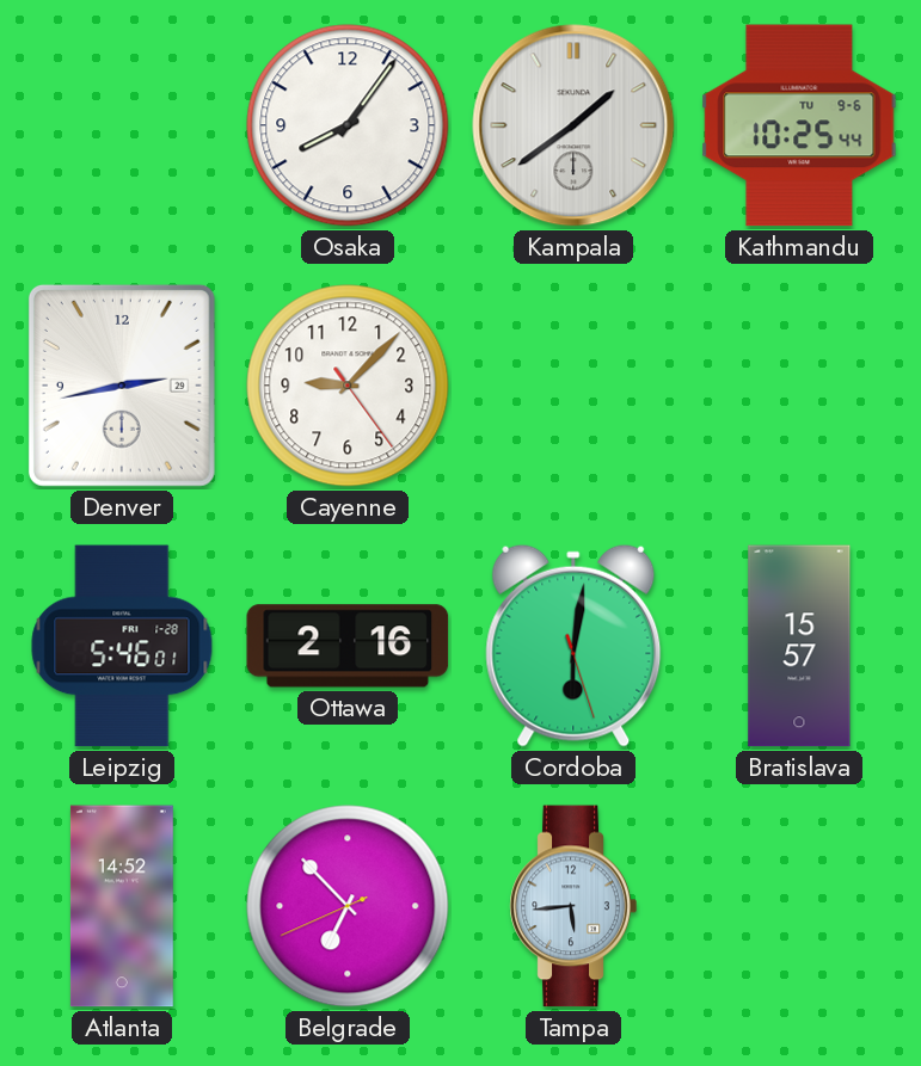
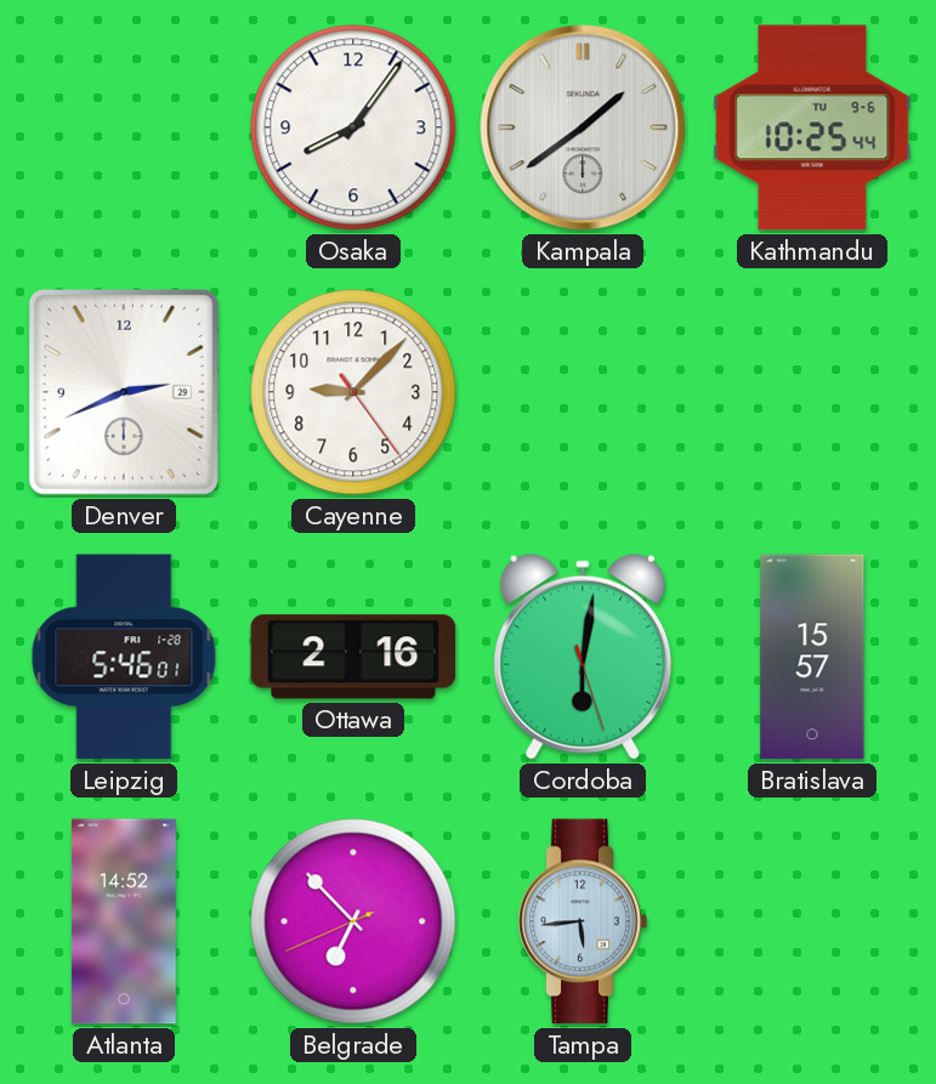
Denver: 2:43 -> 2:41
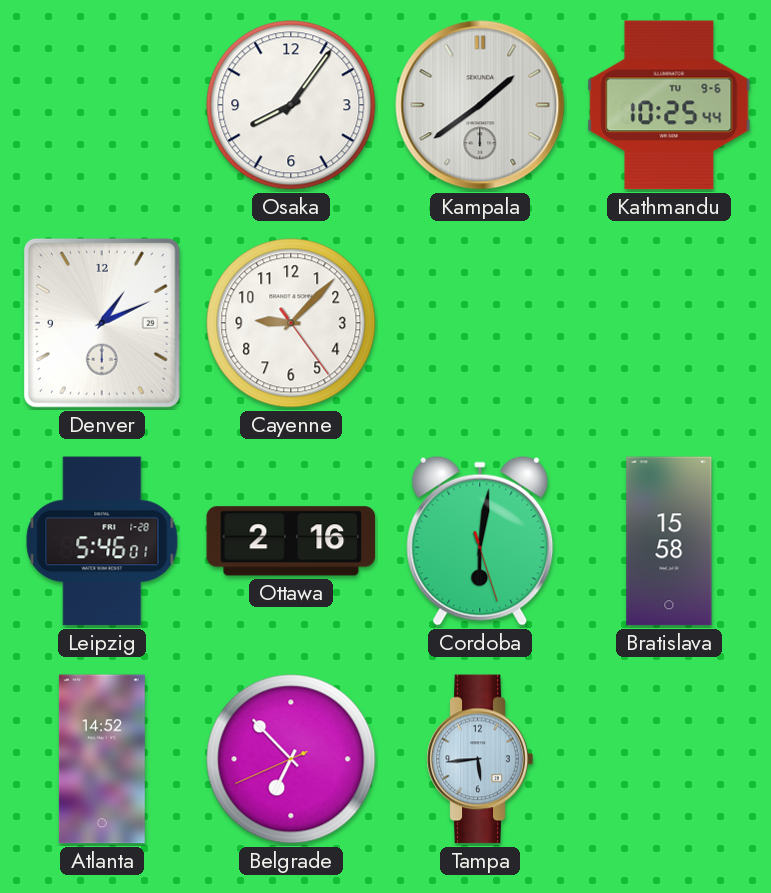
Denver: 2:41 -> 1:11
Bratislava: 15:57 -> 15:58
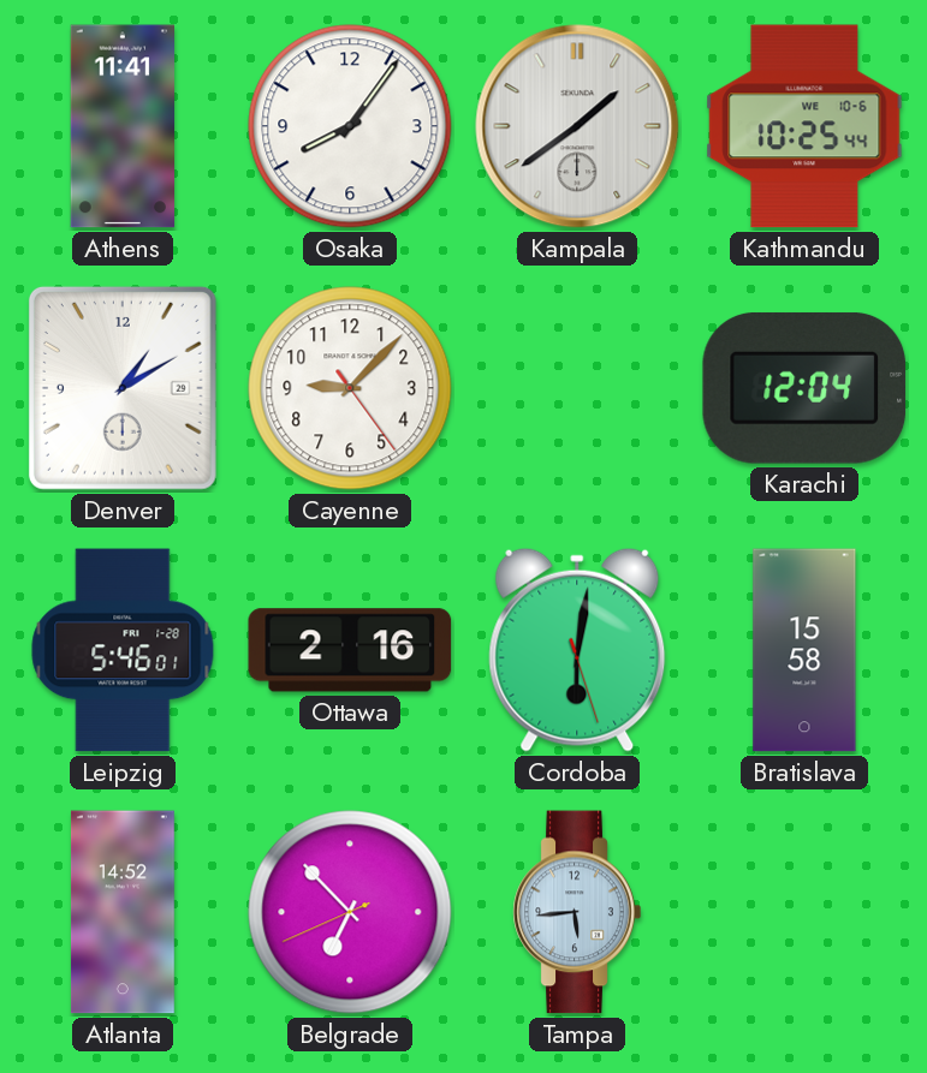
Athens: none -> 11:41
Kathmandu date: TU 9-6 -> WE 10-6
Denver: 1:11 -> 1:10
Karachi: none -> 12:04
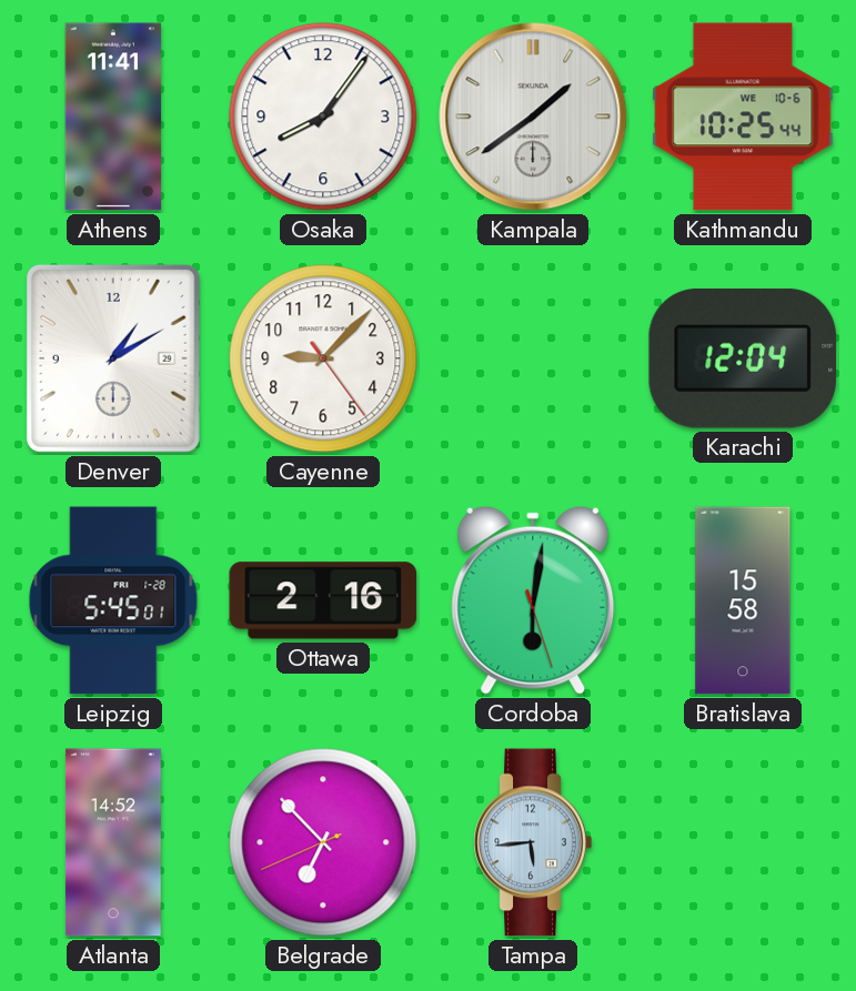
Leipzig: 5:46 -> 5:45
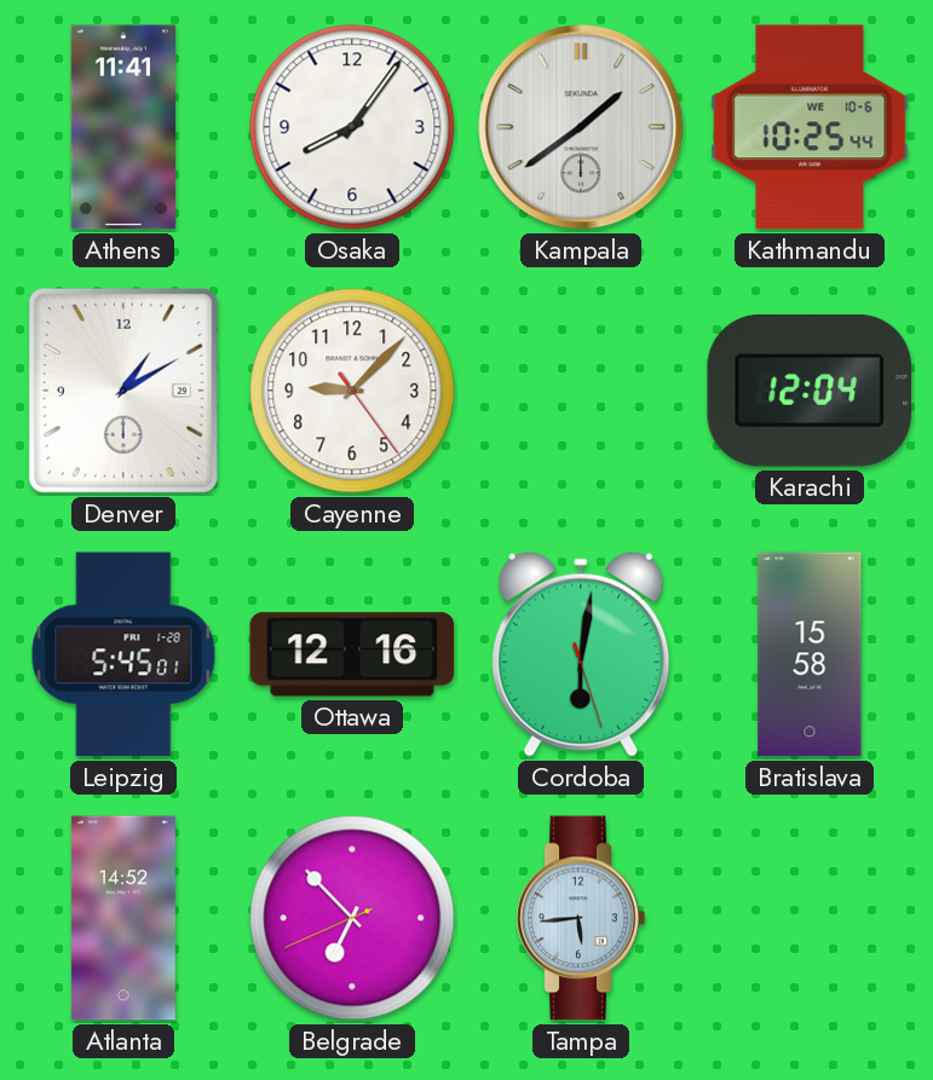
Ottawa: 2:16 -> 12:16
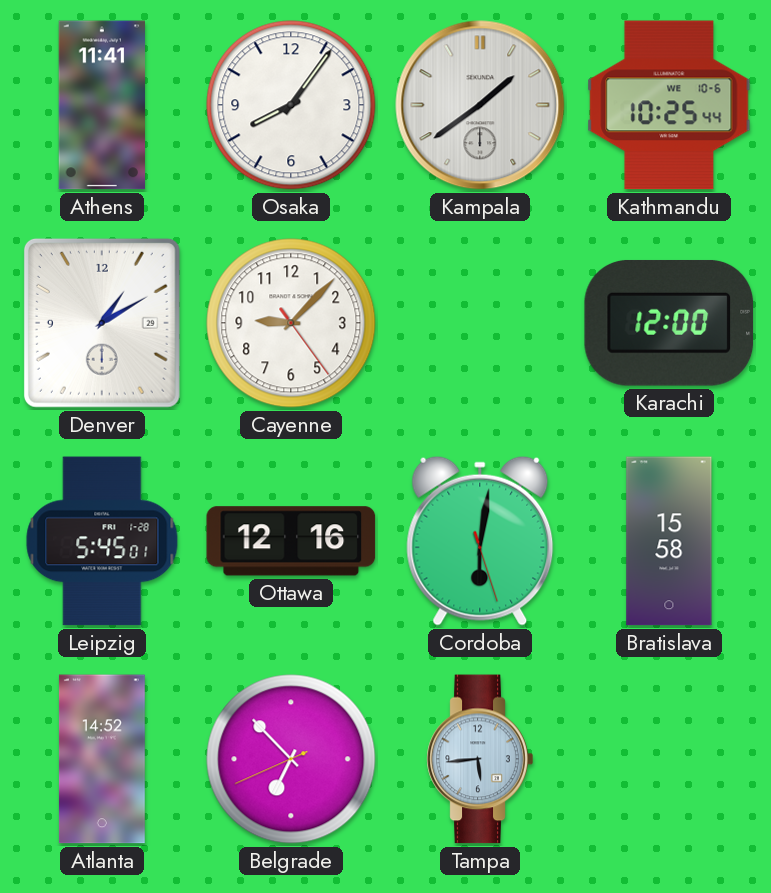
Karachi: 12:04 -> 12:00
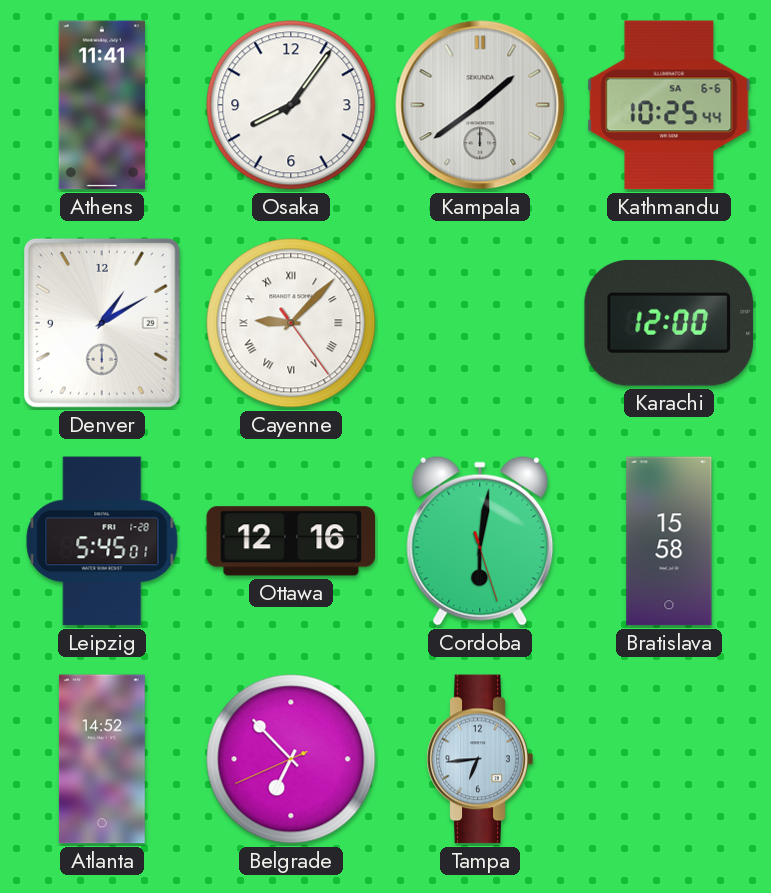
Kathmandu date: WE 10-6 -> SA 6-6
Cayenne numerals: Arabic -> Roman
Tampa: 5:44 -> 6:44
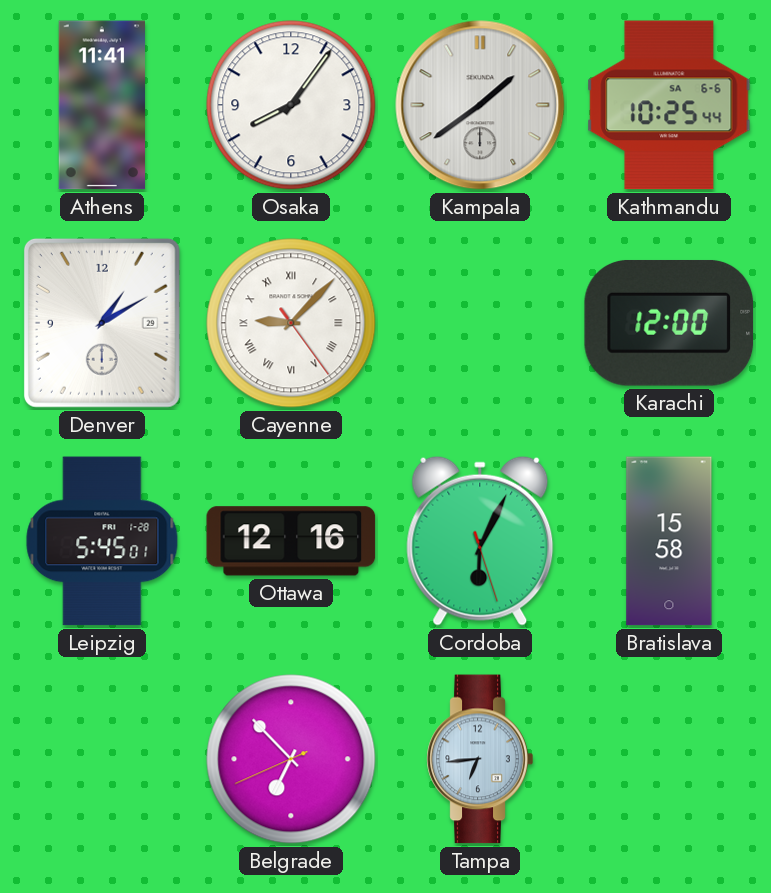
Cordoba: 6:01 -> 6:04
Atlanta: 14:52 -> none
